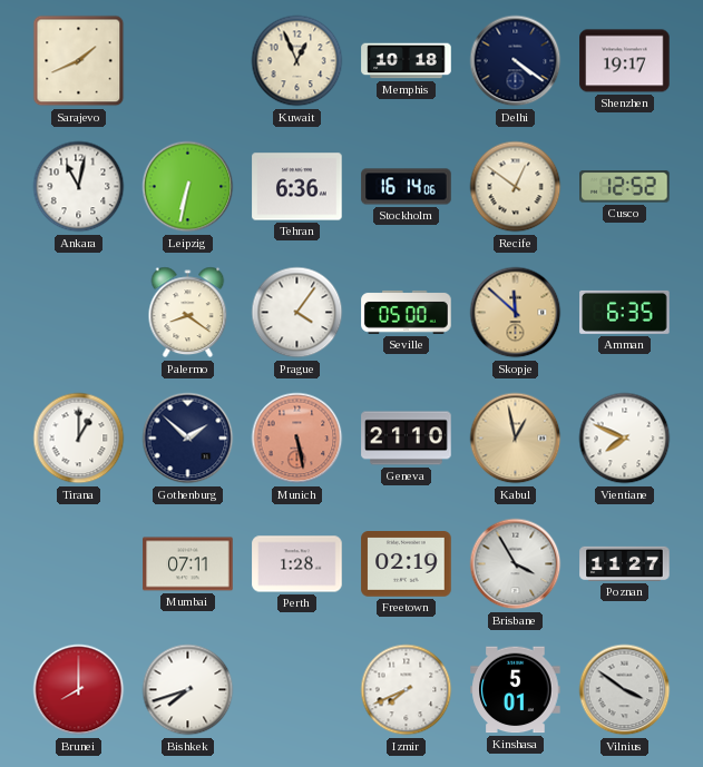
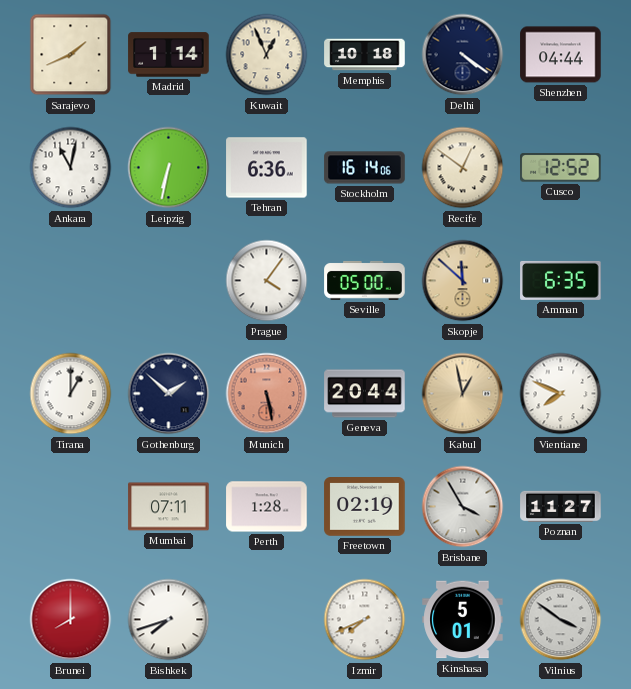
Madrid: none -> 1:14
Shenzhen: 19:17 -> 04:44
Palermo: 8:21 -> none
Geneva: 21:10 -> 20:44
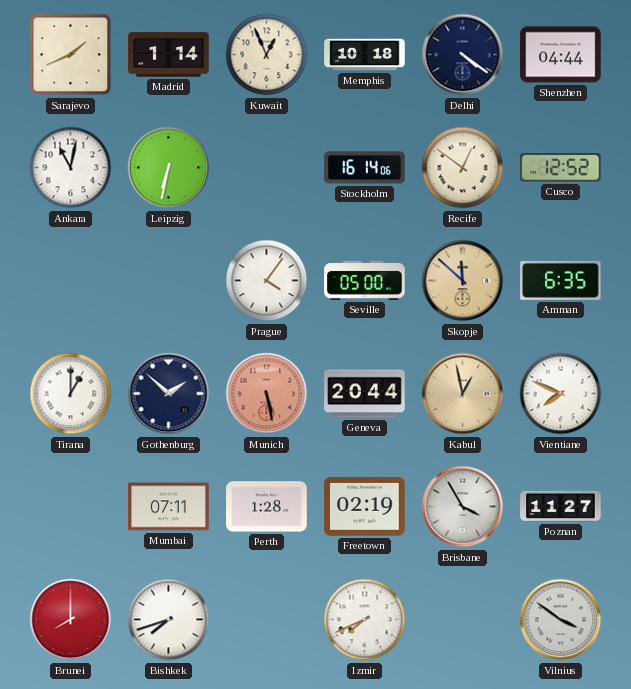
Tehran: 6:36 -> none
Kinshasa: 5:01 -> none
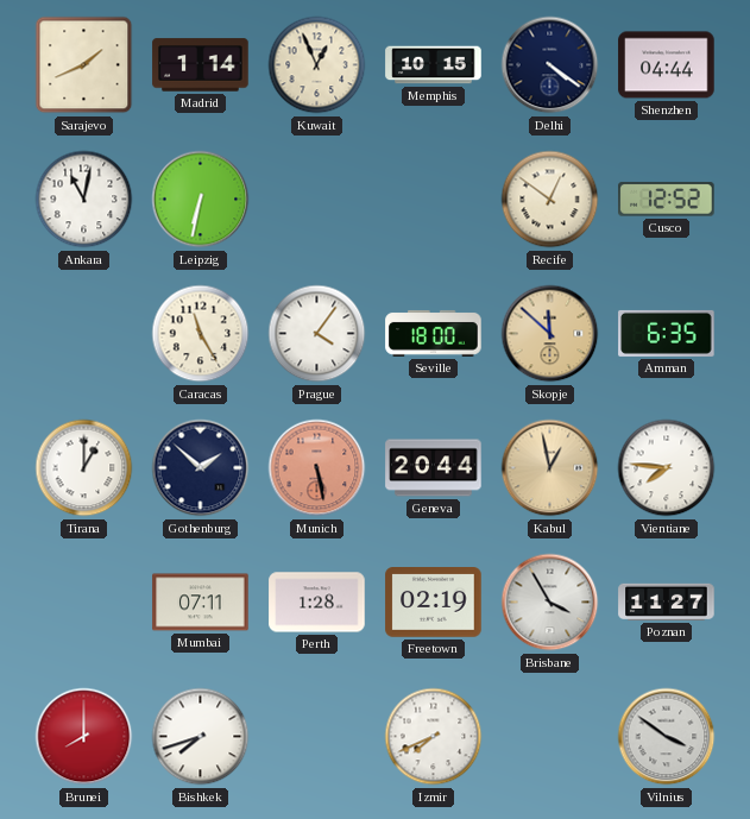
Memphis: 10:18 -> 10:15
Stockholm: 16:14 -> none
Caracas: none -> 11:25
Seville: 05:00 -> 18:00
Vientiane: 7:49 -> 7:46
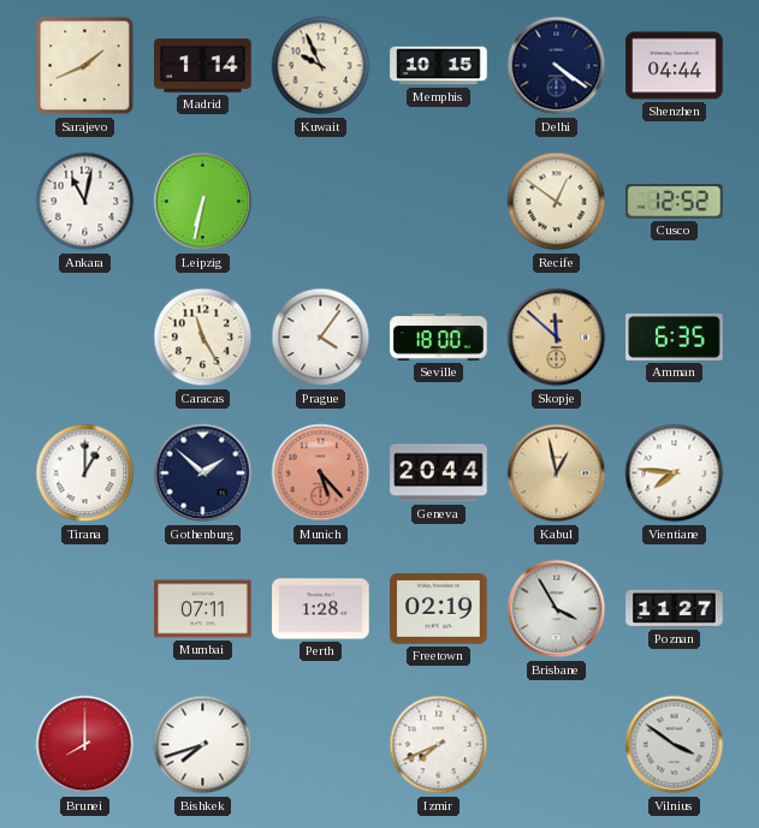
Kuwait: 12:56 -> 9:56
Munich: 5:28 -> 5:23
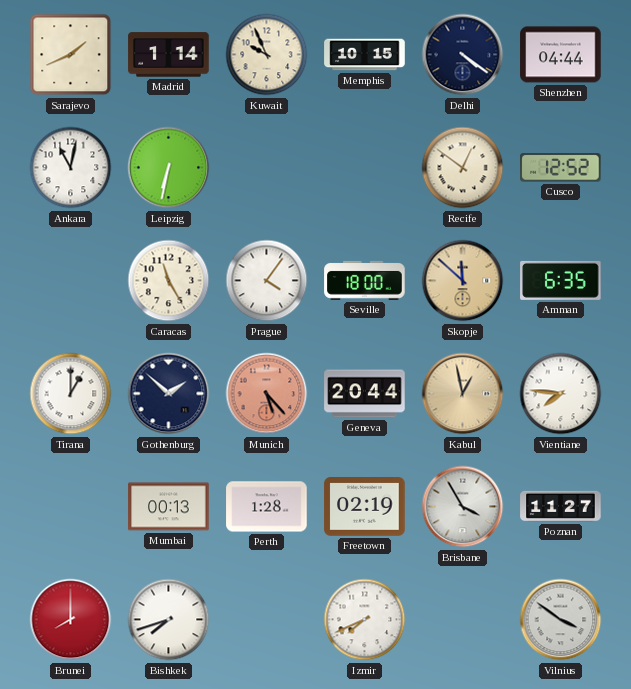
Mumbai: 07:11 -> 00:13
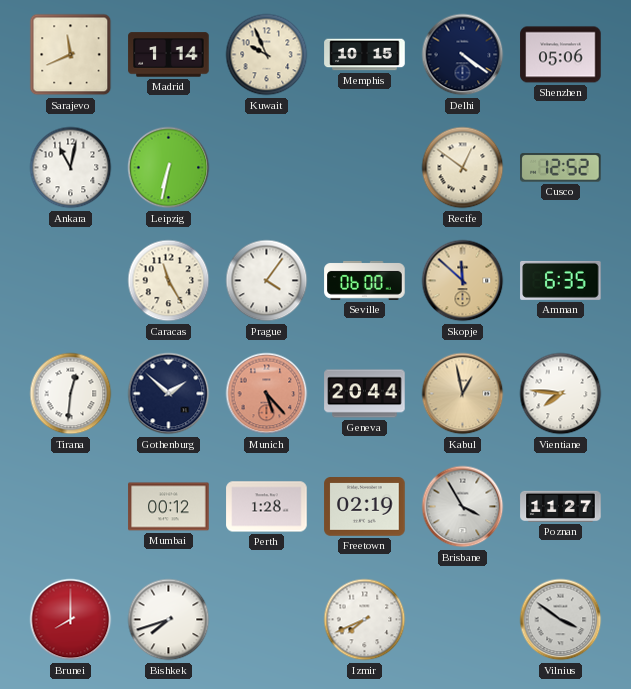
Sarajevo: 1:41 -> 11:41
Shenzhen: 04:44 -> 05:06
Seville: 18:00 -> 06:00
Tirana: 1:00 -> 12:31
Mumbai: 00:13 -> 00:12
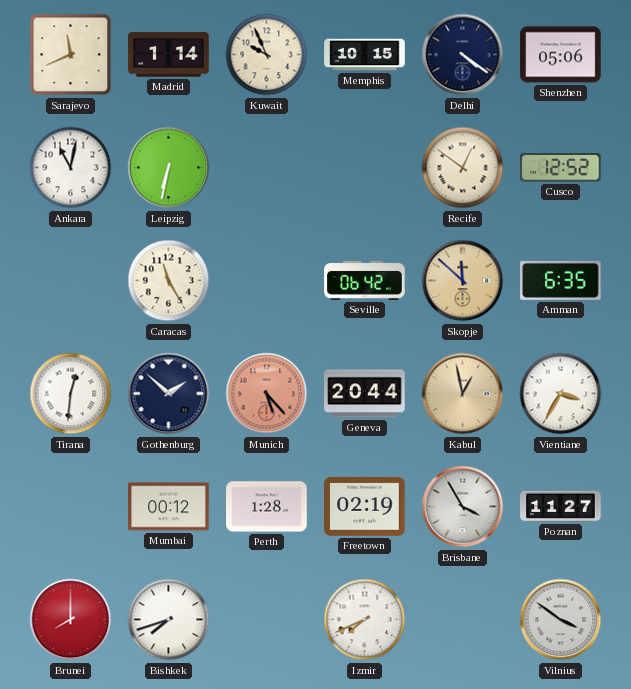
Prague: 4:06 -> none
Seville: 06:00 -> 06:42
Vientiane: 7:46 -> 3:35
